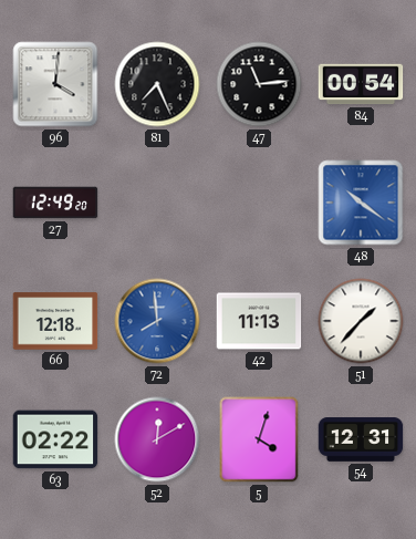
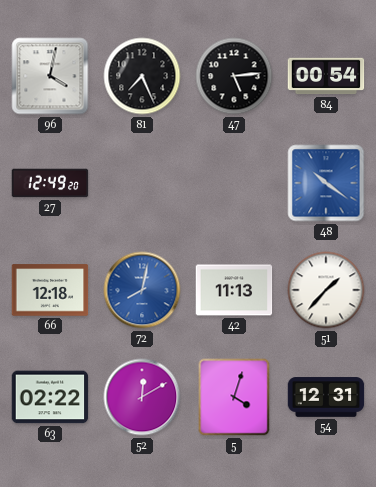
96: 4:01 -> 4:02
47: 11:14 -> 5:14
72: 7:59 -> 8:02
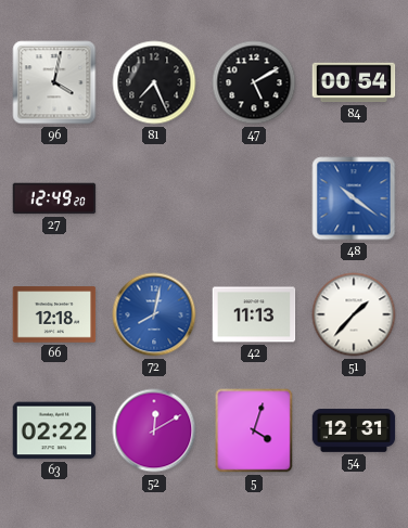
47: 5:14 -> 5:10
